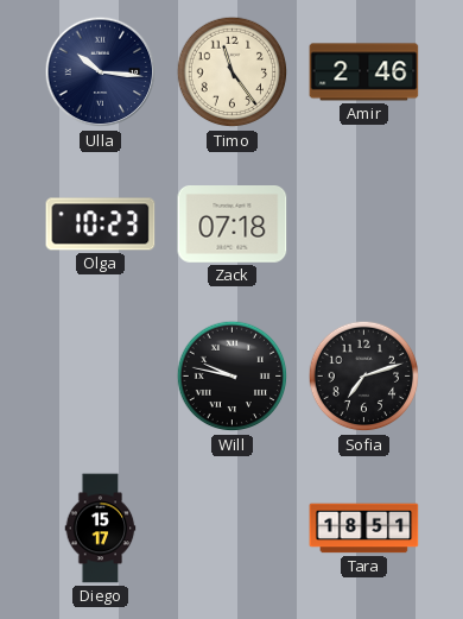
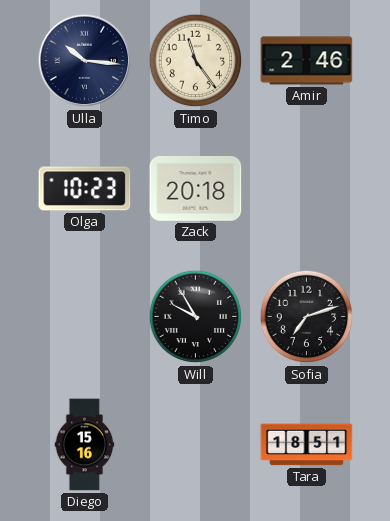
Zack: 07:18 -> 20:18
Will: 9:47 -> 9:55
Diego: 15:17 -> 15:16
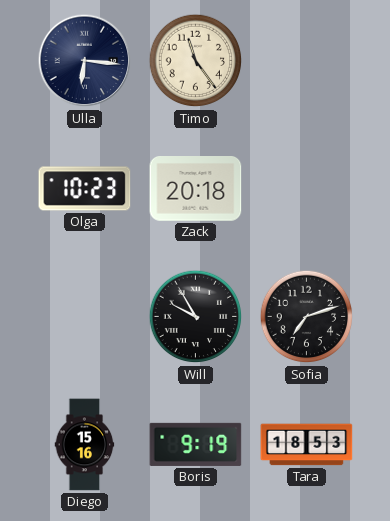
Ulla: 10:16 -> 6:16
Amir: 2:46 -> none
Boris: none -> 9:19
Tara: 18:51 -> 18:53
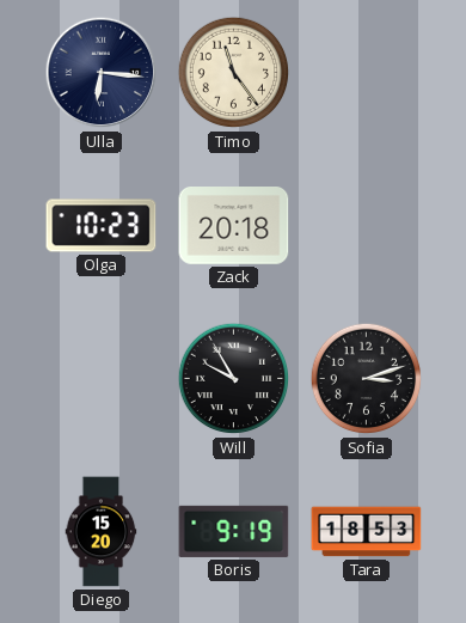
Sofia: 7:12 -> 3:12
Diego: 15:16 -> 15:20
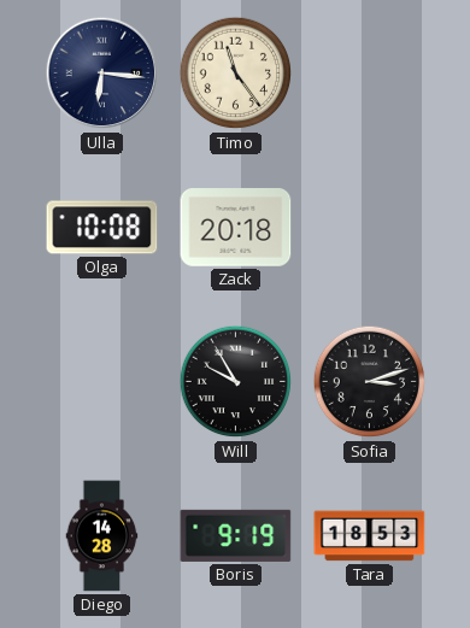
Olga: 10:23 -> 10:08
Diego: 15:20 -> 14:28
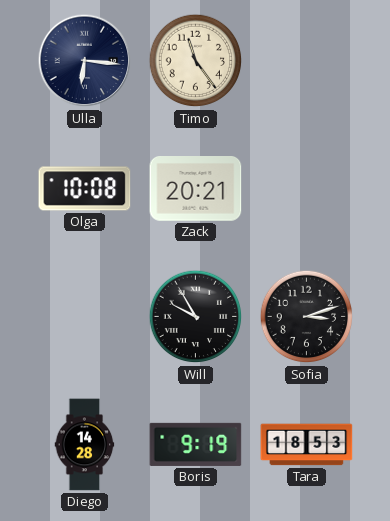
Zack: 20:18 -> 20:21
